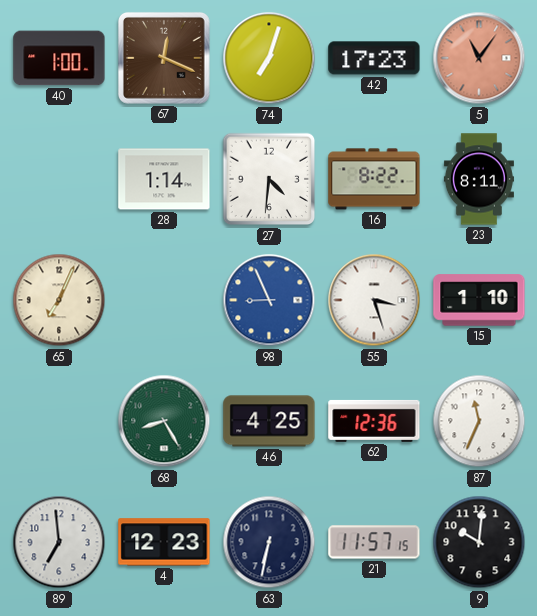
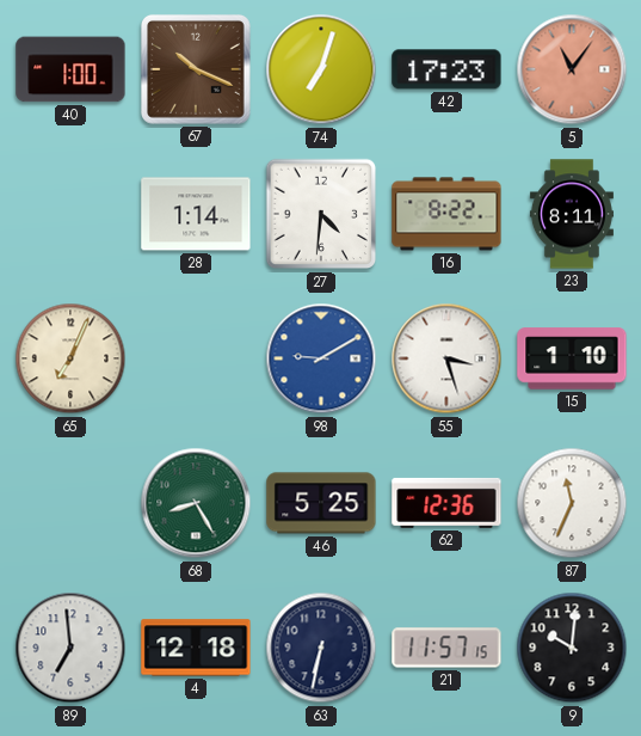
67: 12:19 -> 10:19
98: 8:56 -> 9:10
46: 4:25 -> 5:25
4: 12:23 -> 12:18
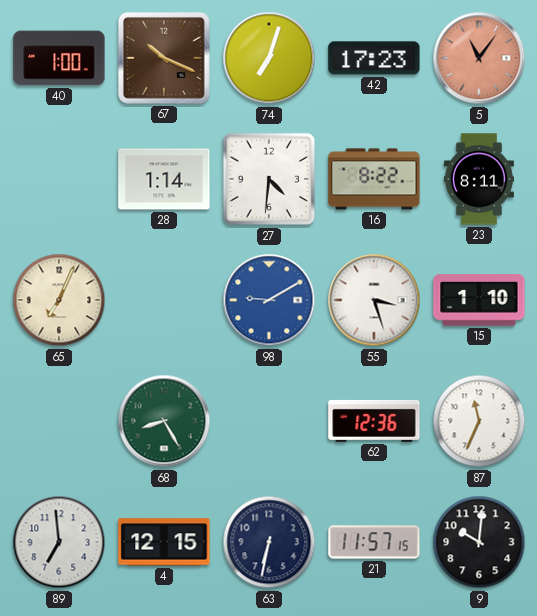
46: 5:25 -> none
4: 12:18 -> 12:15
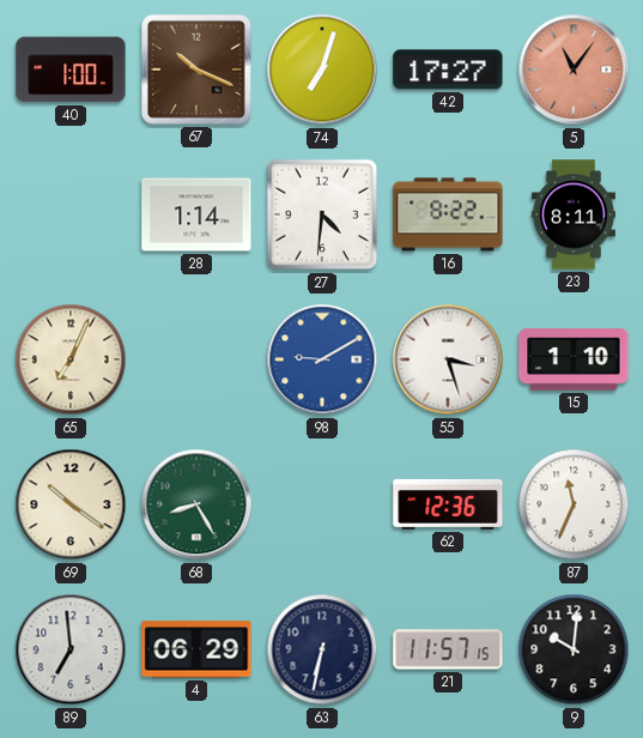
42: 17:23 -> 17:27
69: none -> 10:21
4: 12:15 -> 06:29
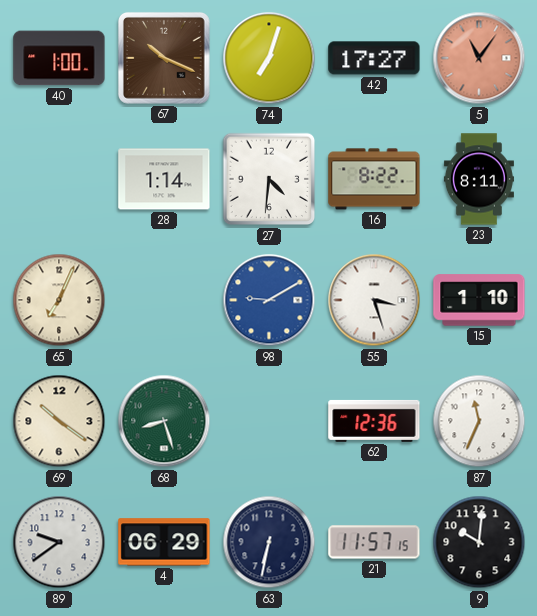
68: 8:25 -> 8:27
89: 6:59 -> 9:39
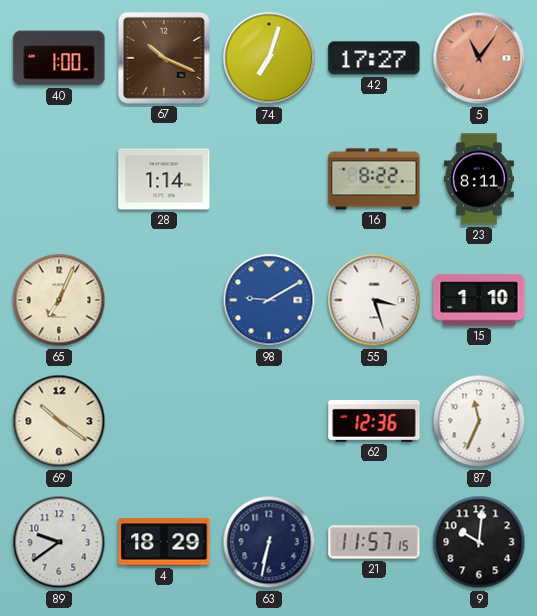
27: 4:31 -> none
68: 8:27 -> none
4: 06:29 -> 18:29
